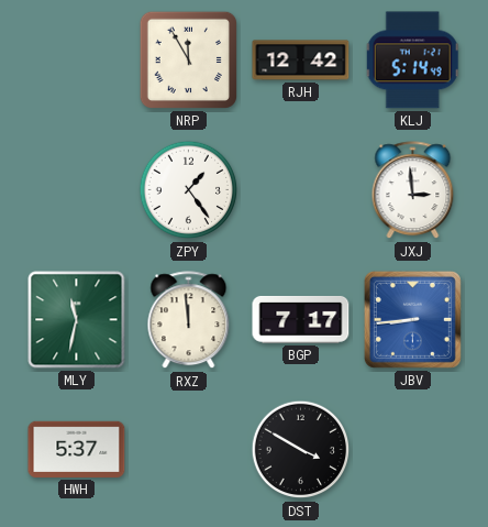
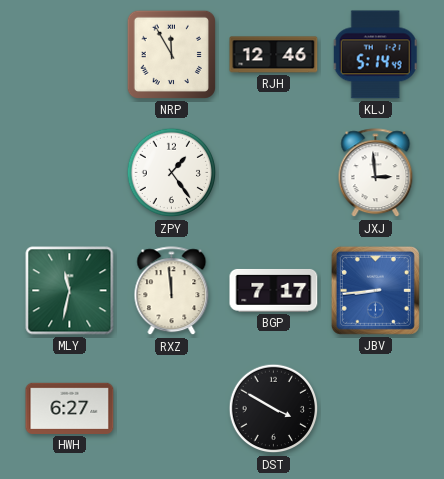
RJH: 12:42 -> 12:46
HWH: 5:37 -> 6:27
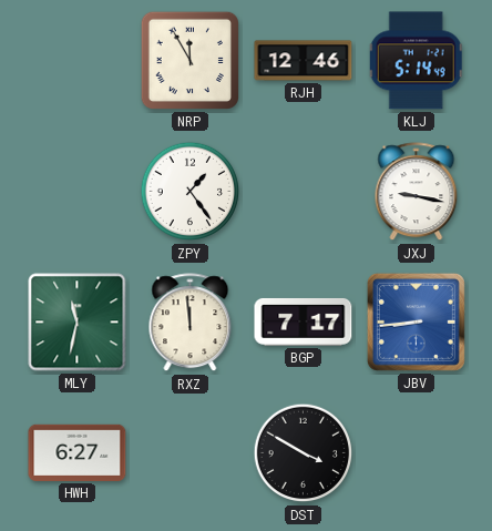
JXJ: 2:59 -> 9:17
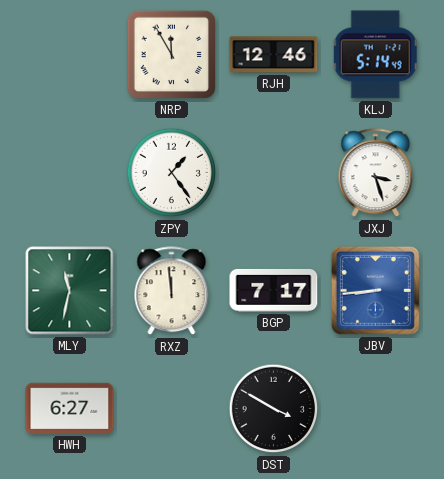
JXJ: 9:17 -> 3:27
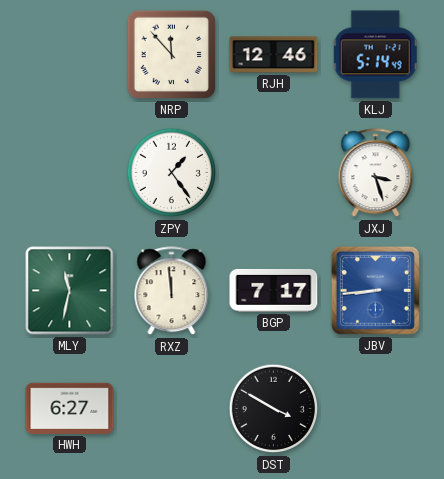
NRP: 11:55 -> 11:53
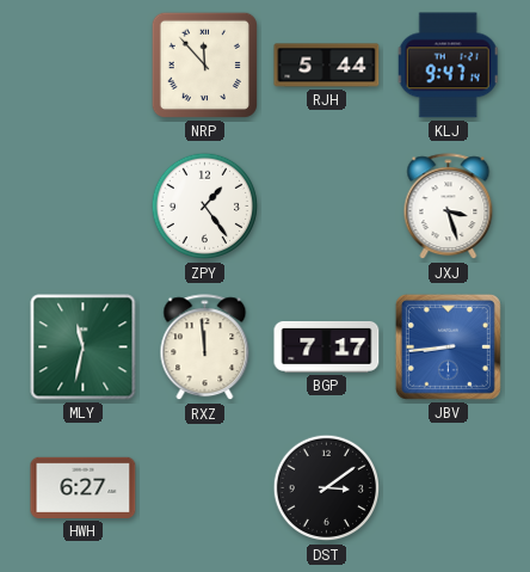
RJH: 12:46 -> 5:44
KLJ: 5:14 -> 9:47
DST: 3:50 -> 3:09
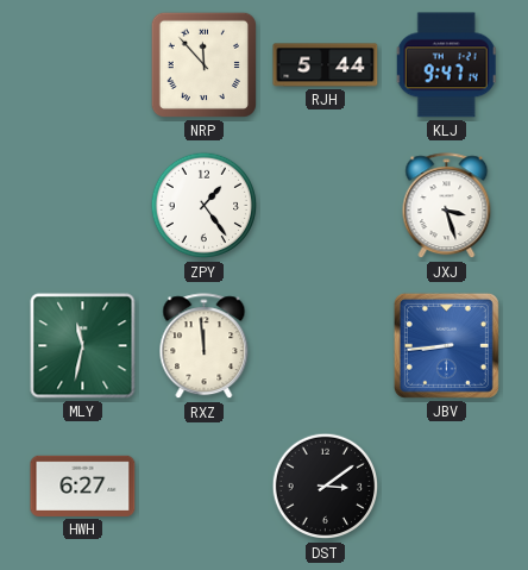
BGP: 7:17 -> none
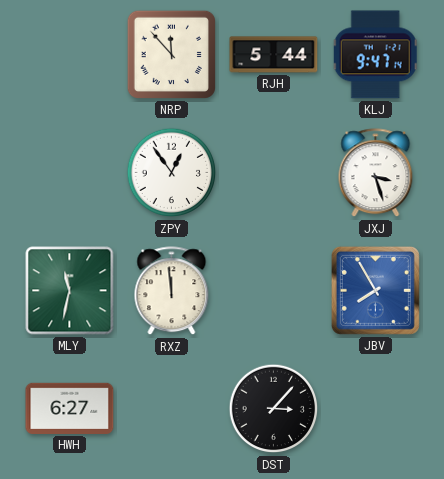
ZPY: 1:24 -> 12:54
JBV: 8:44 -> 7:55
DST: 3:09 -> 3:07
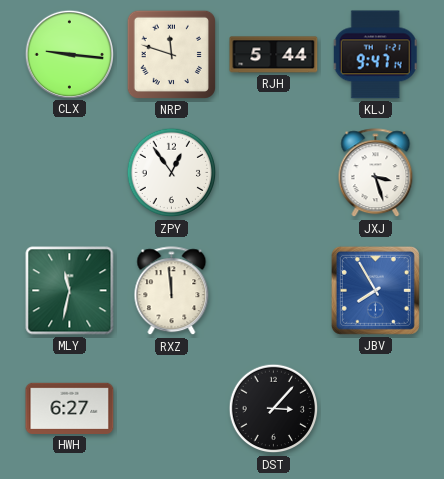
CLX: none -> 9:16
NRP: 11:53 -> 11:48
